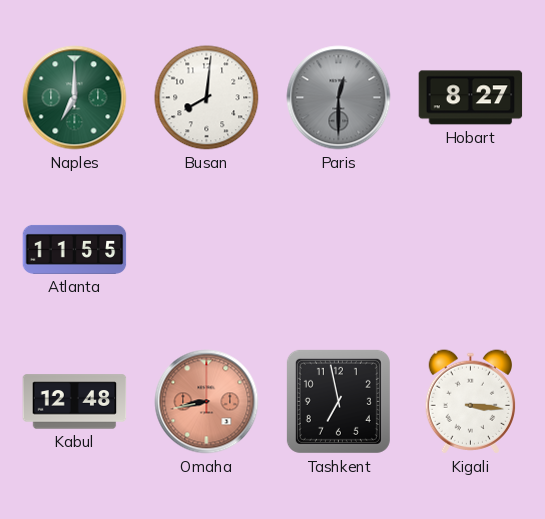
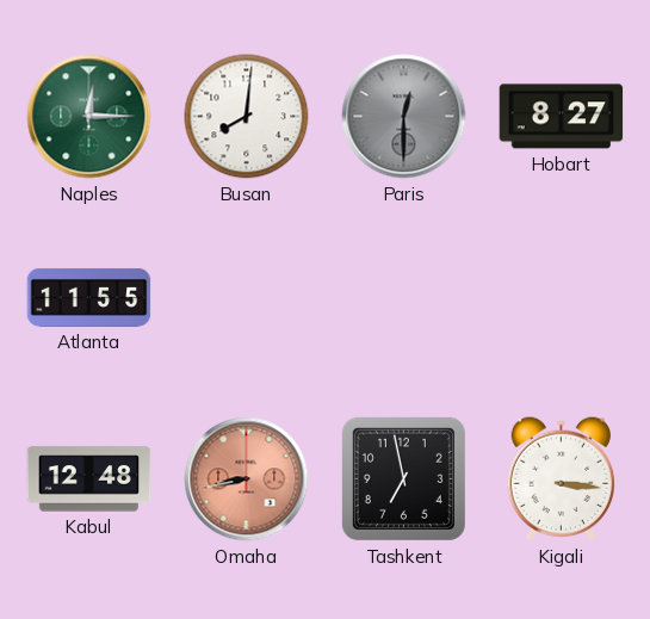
Naples: 7:00 -> 12:15
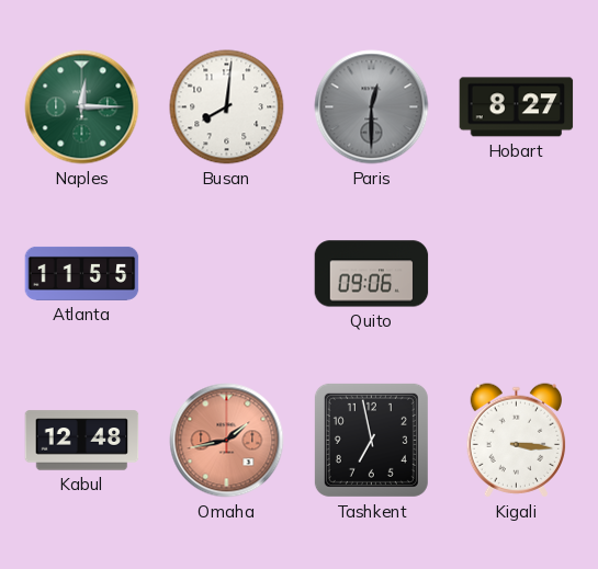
Quito: none -> 09:06
Omaha: 8:43 -> 1:43
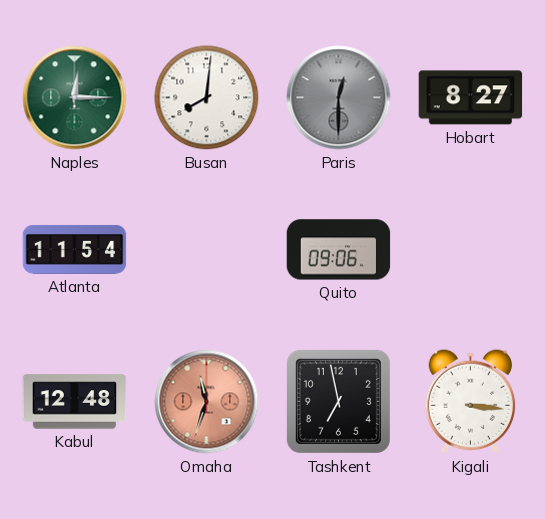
Atlanta: 11:55 -> 11:54
Omaha: 1:43 -> 11:33
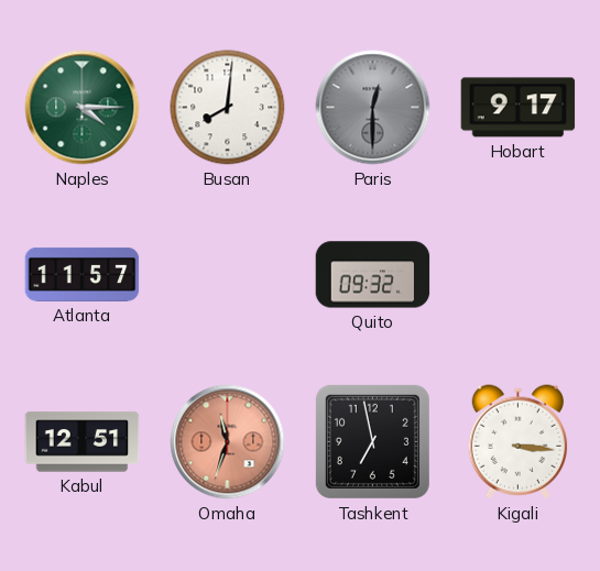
Naples: 12:15 -> 4:15
Hobart: 8:27 -> 9:17
Atlanta: 11:54 -> 11:57
Quito: 09:06 -> 09:32
Kabul: 12:48 -> 12:51
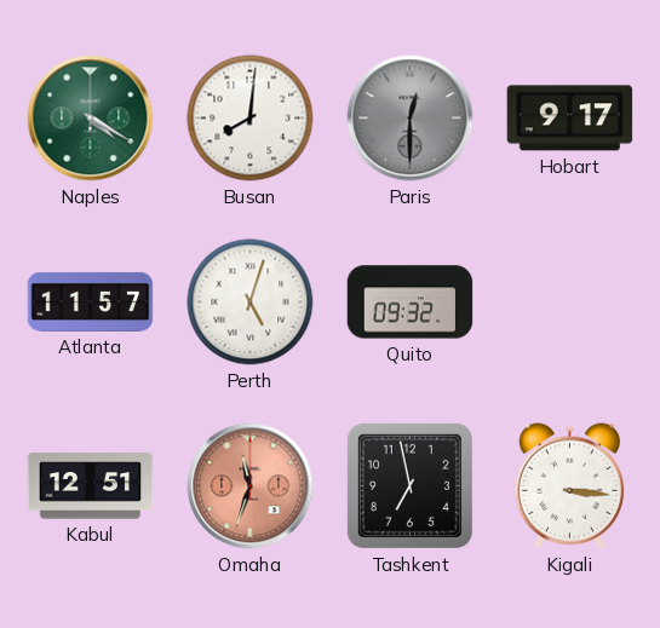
Naples: 4:15 -> 4:20
Perth: none -> 5:03
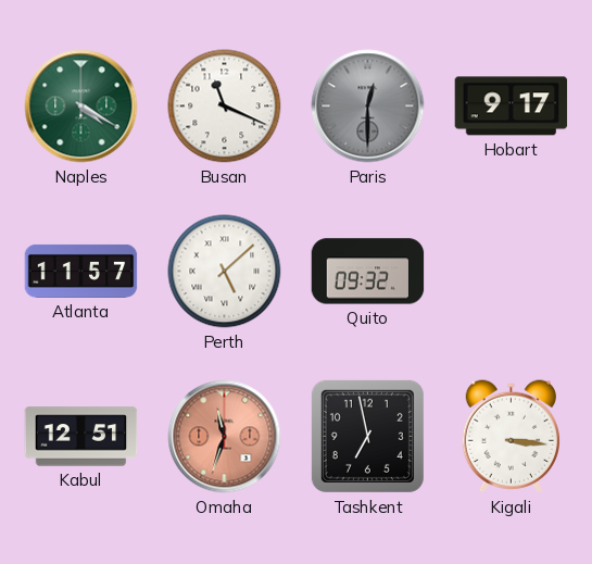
Busan: 8:01 -> 11:19
Perth: 5:03 -> 5:08
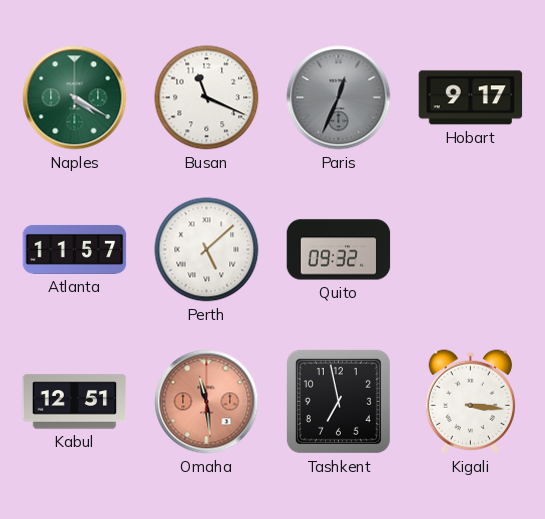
Paris: 12:30 -> 12:34
Omaha: 11:33 -> 11:29
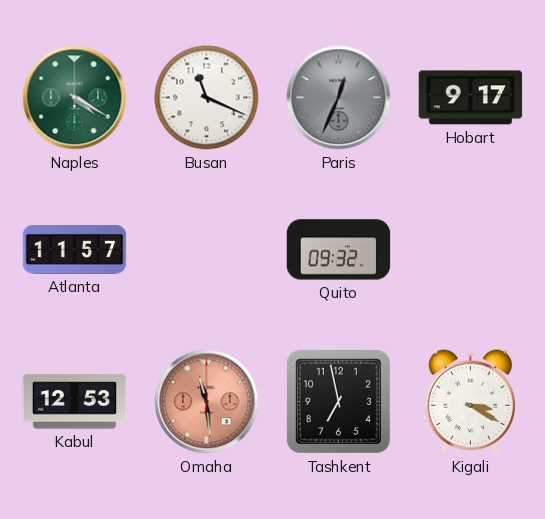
Perth: 5:08 -> none
Kabul: 12:51 -> 12:53
Kigali: 3:16 -> 3:20
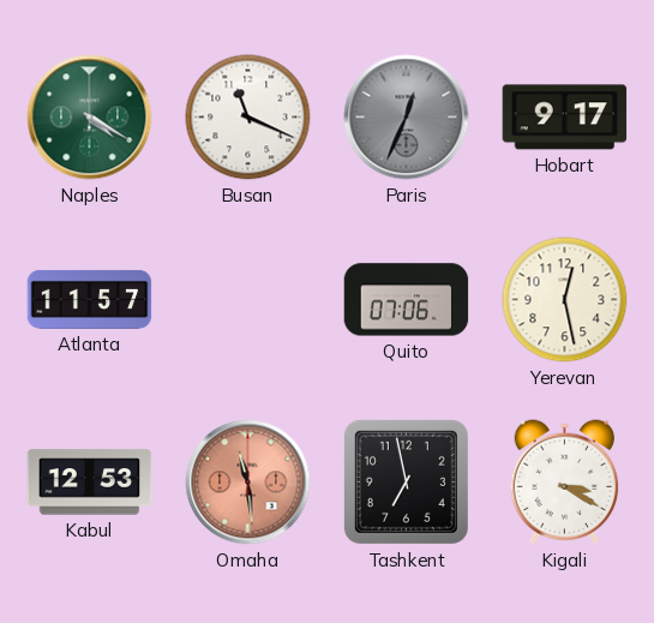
Quito: 09:32 -> 07:06
Yerevan: none -> 12:28
